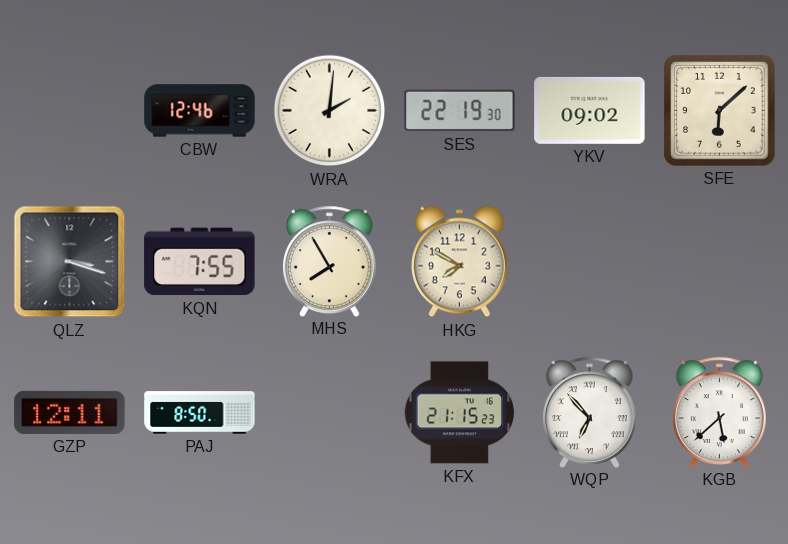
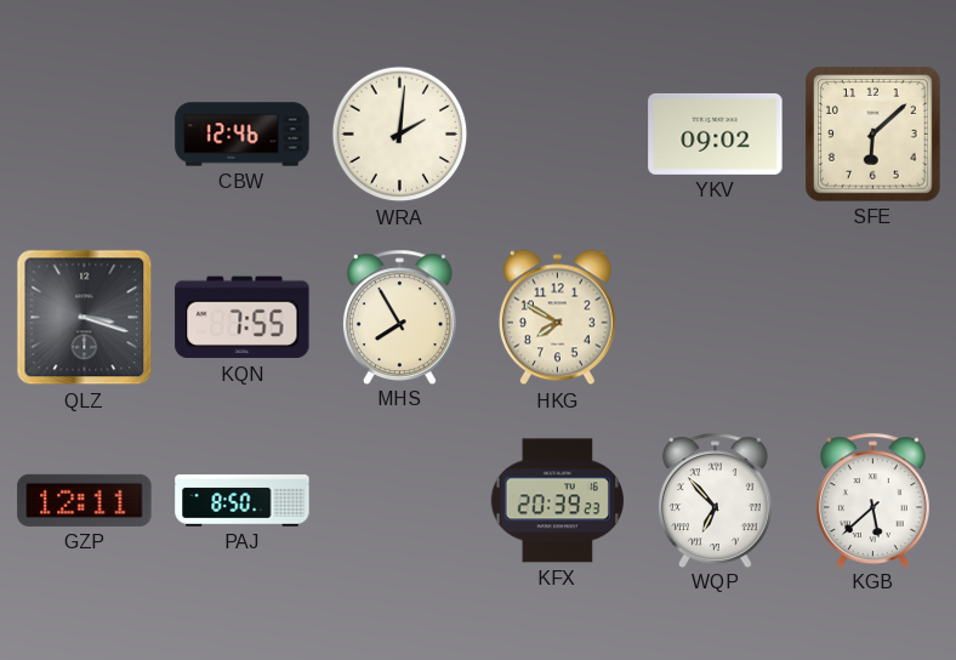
SES: 22:19 -> none
KFX: 21:15 -> 20:39
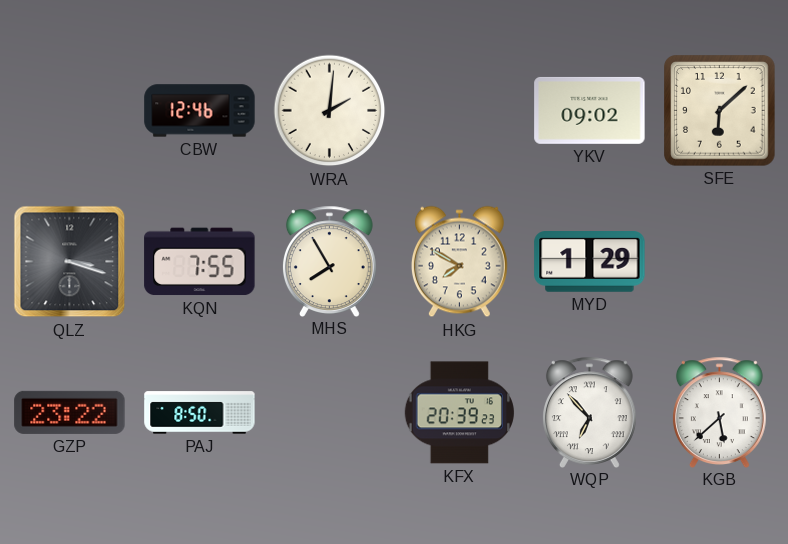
MYD: none -> 1:29
GZP: 12:11 -> 23:22
